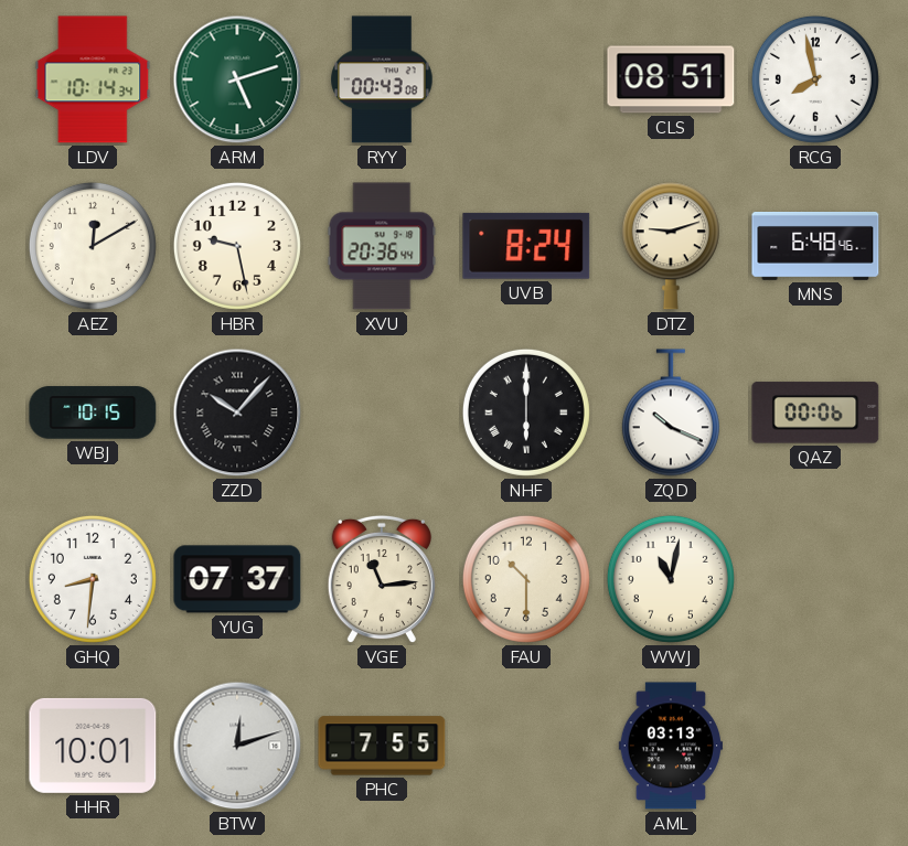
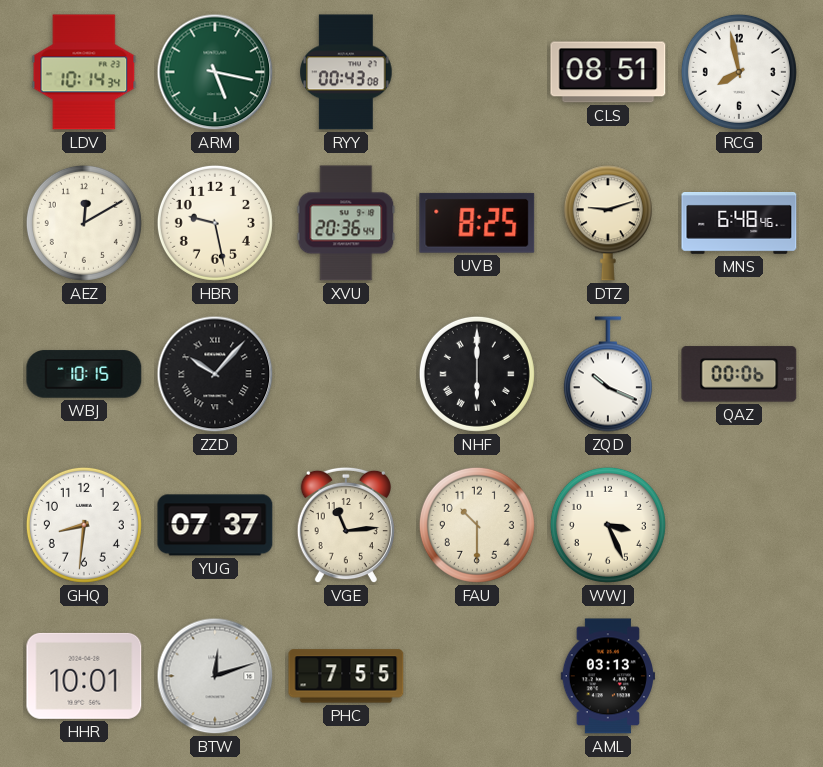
ARM: 5:12 -> 5:17
UVB: 8:24 -> 8:25
WWJ: 11:02 -> 3:26
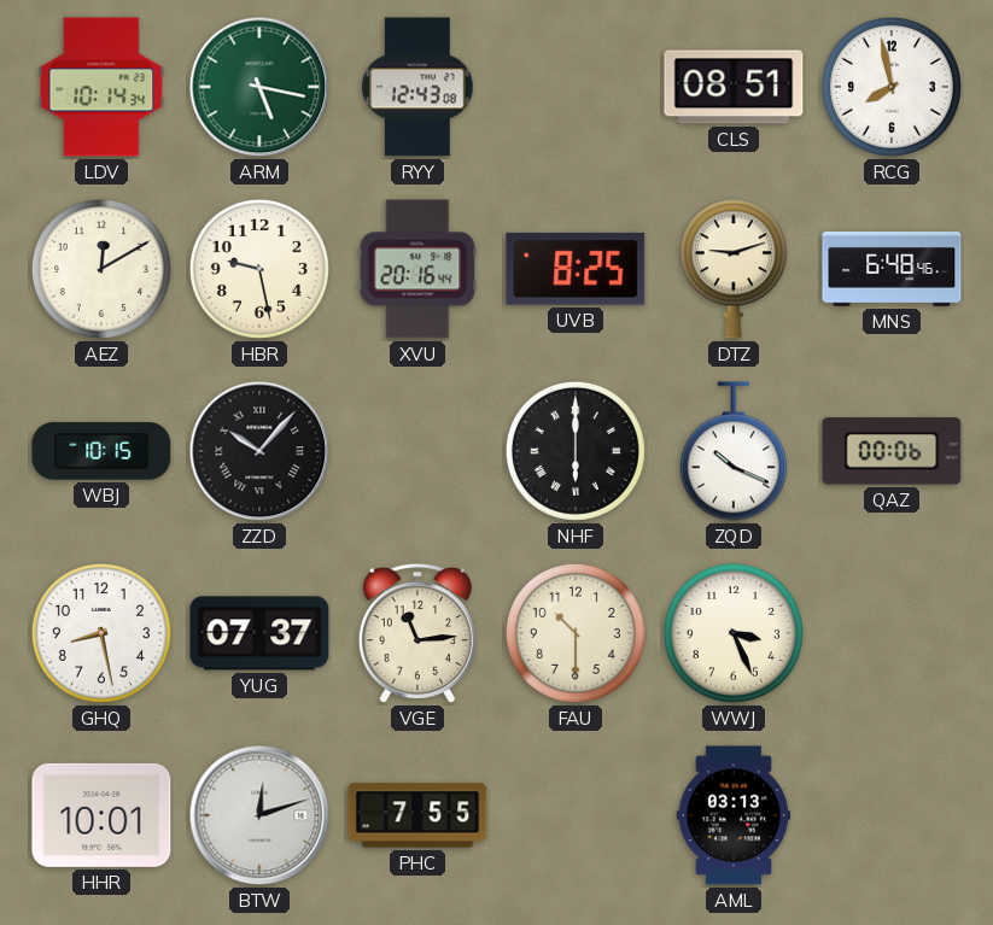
RYY: 00:43 -> 12:43
XVU: 20:36 -> 20:16
GHQ: 8:31 -> 8:28
